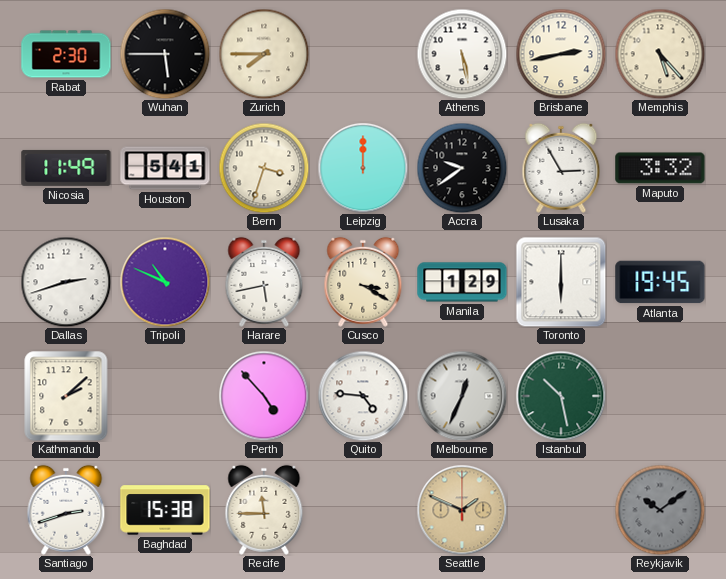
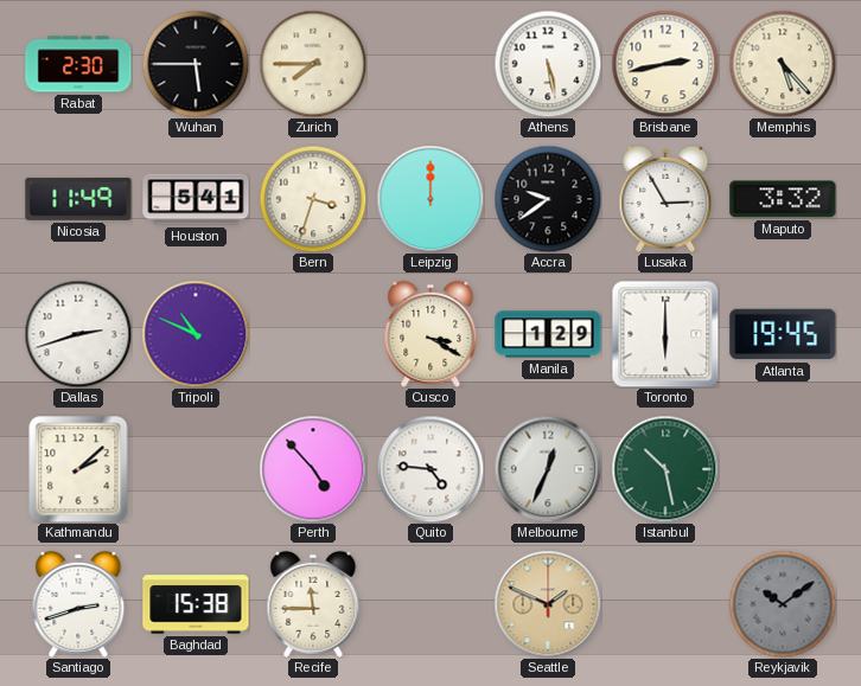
Harare: 5:43 -> none
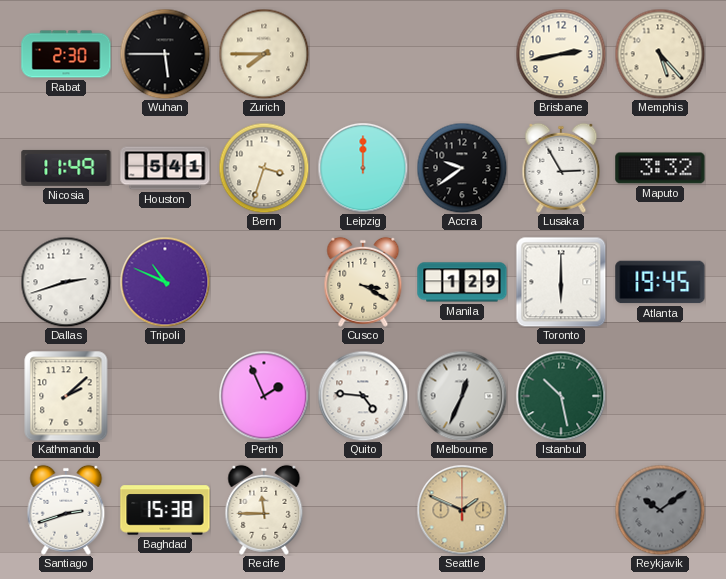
Athens: 5:28 -> none
Perth: 4:53 -> 1:56
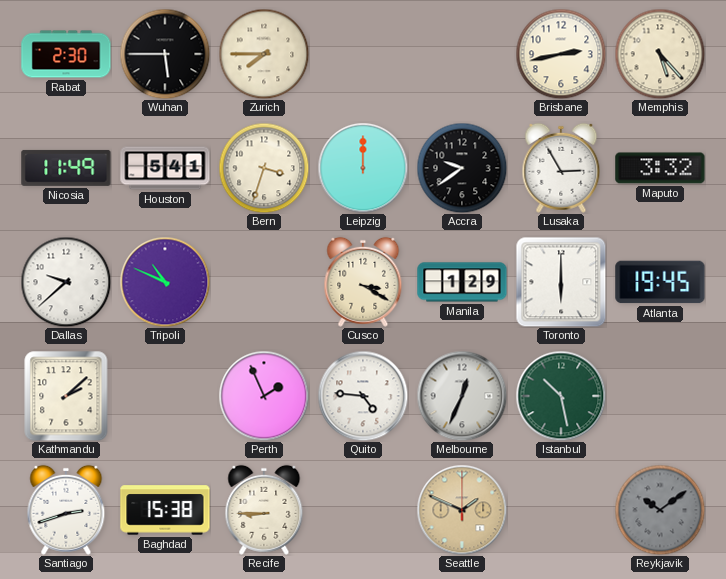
Dallas: 2:42 -> 9:38
Recife: 11:45 -> 8:45
